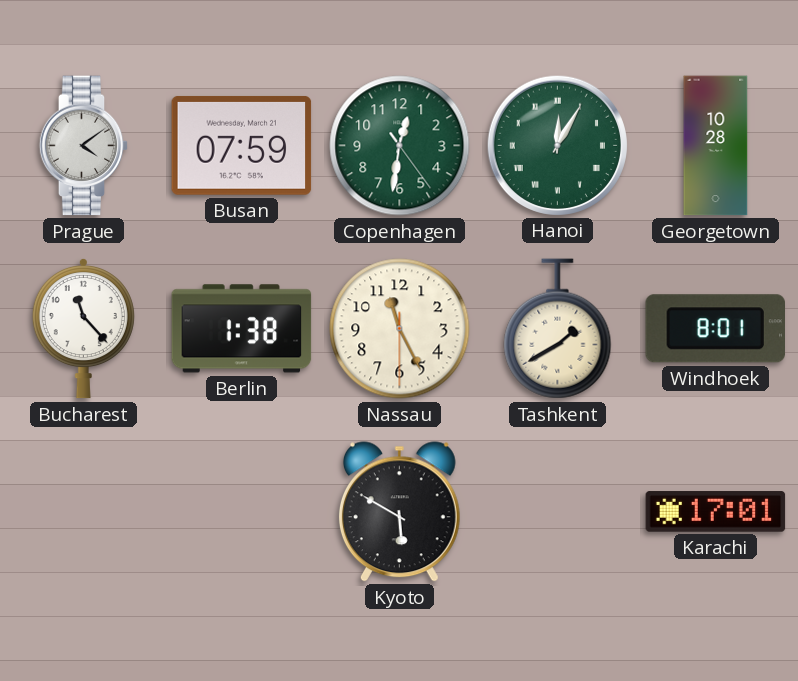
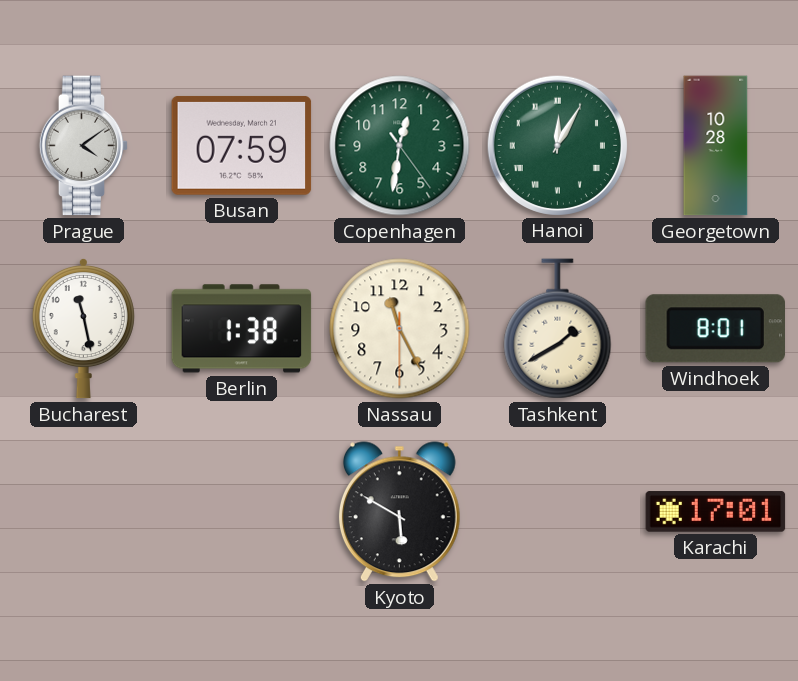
Bucharest: 11:23 -> 11:28
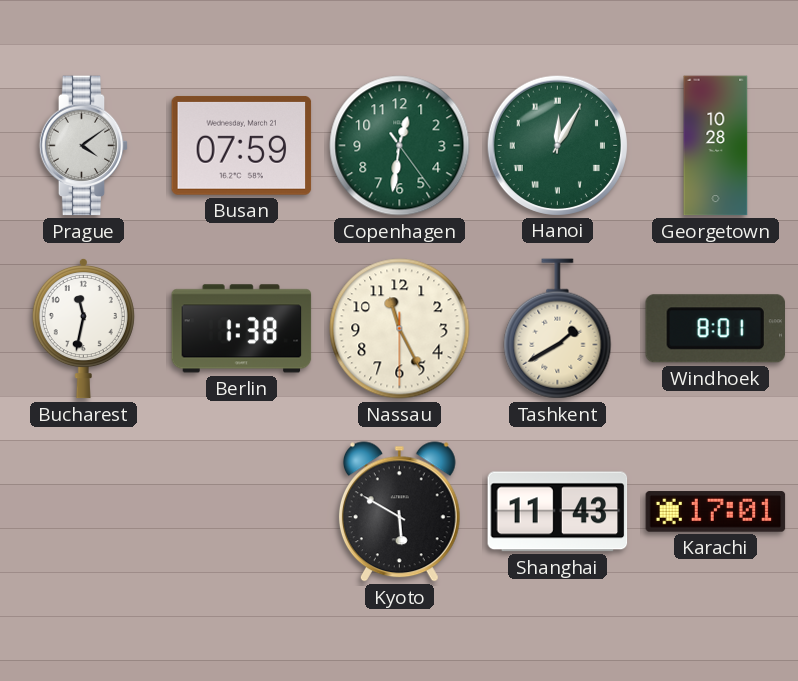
Bucharest: 11:28 -> 11:32
Shanghai: none -> 11:43
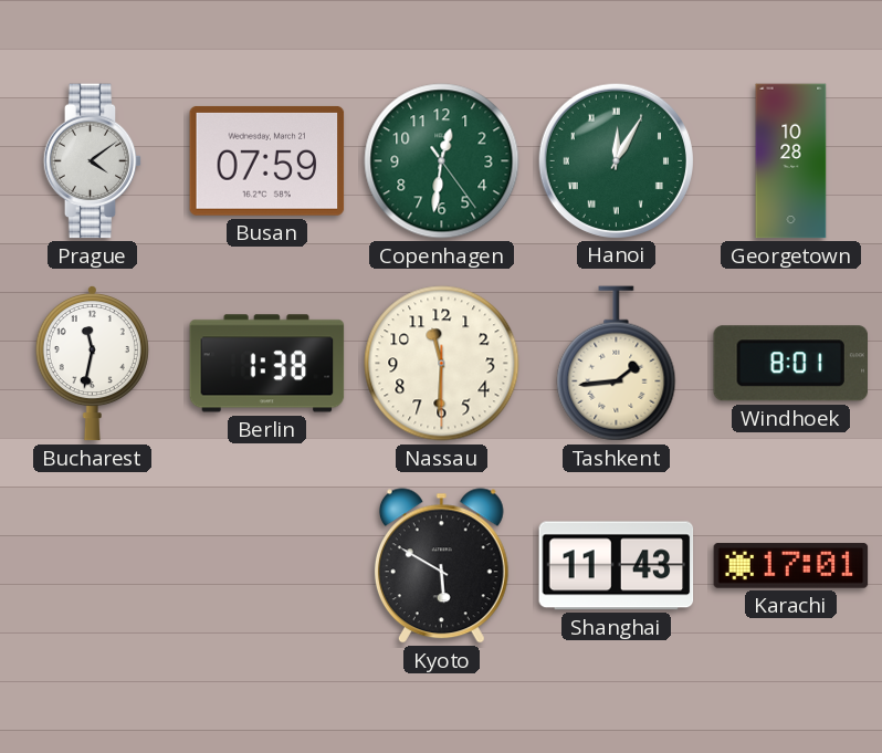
Nassau: 11:25 -> 11:30
Tashkent: 1:40 -> 1:44
